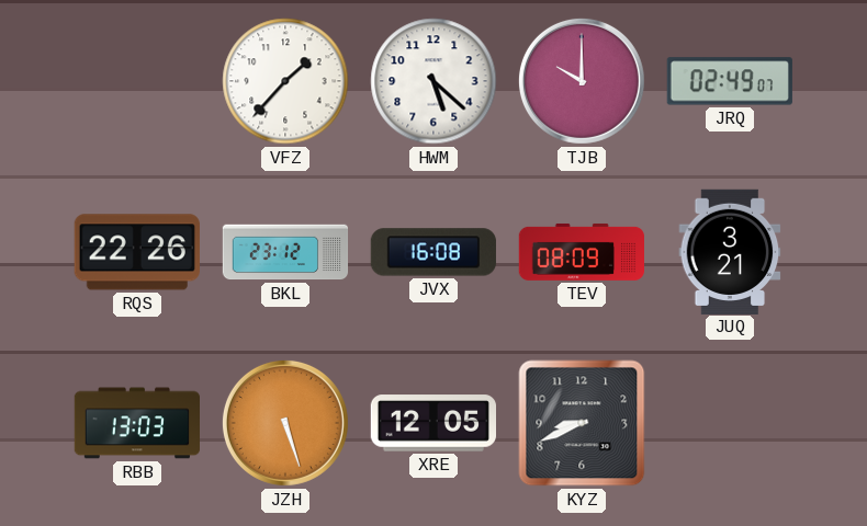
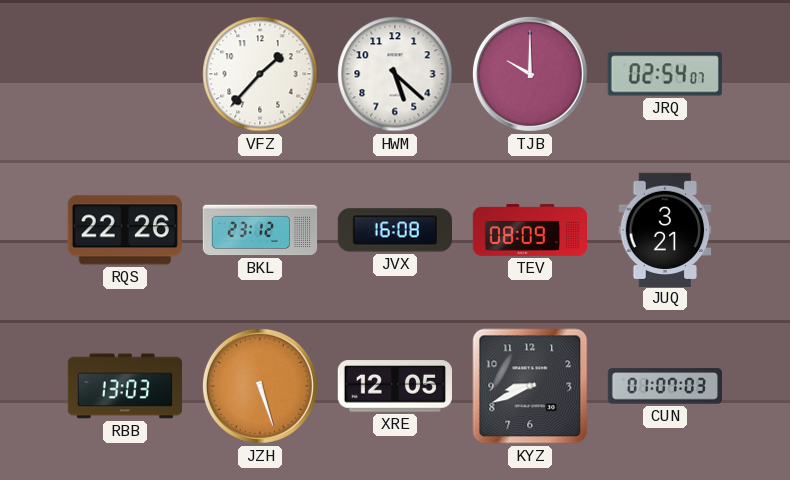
JRQ: 02:49 -> 02:54
CUN: none -> 01:07
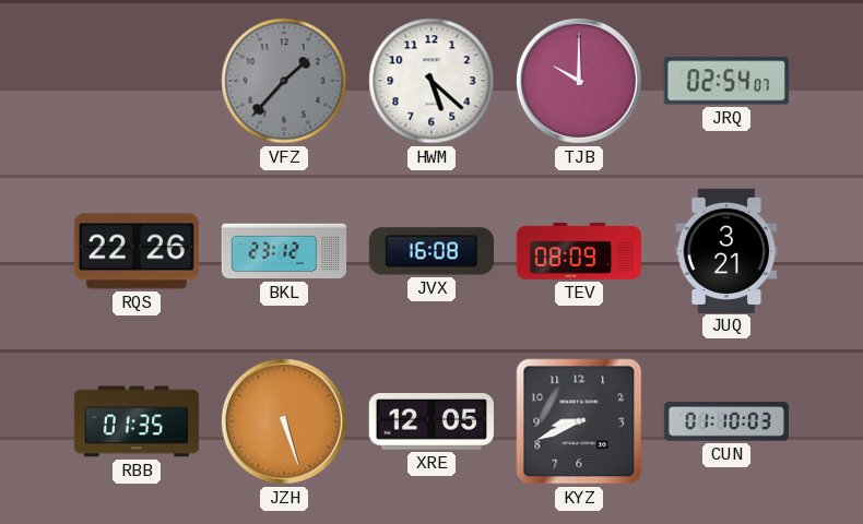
VFZ dial: white -> grey
RBB: 13:03 -> 01:35
CUN: 01:07 -> 01:10
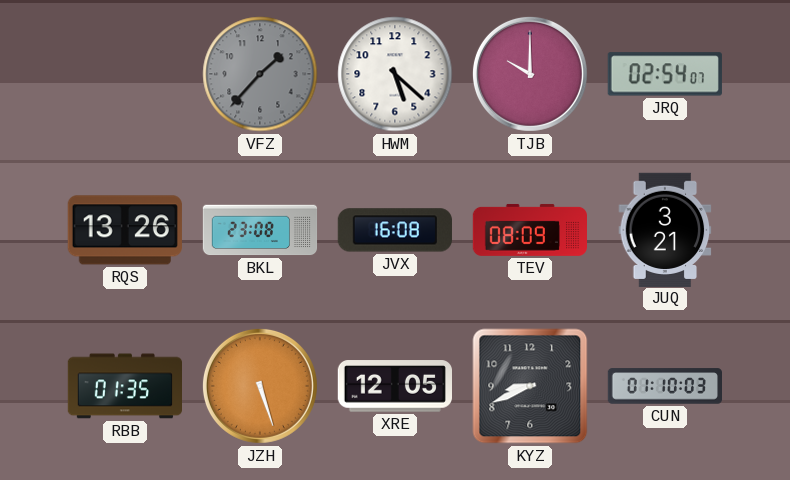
RQS: 22:26 -> 13:26
BKL: 23:12 -> 23:08
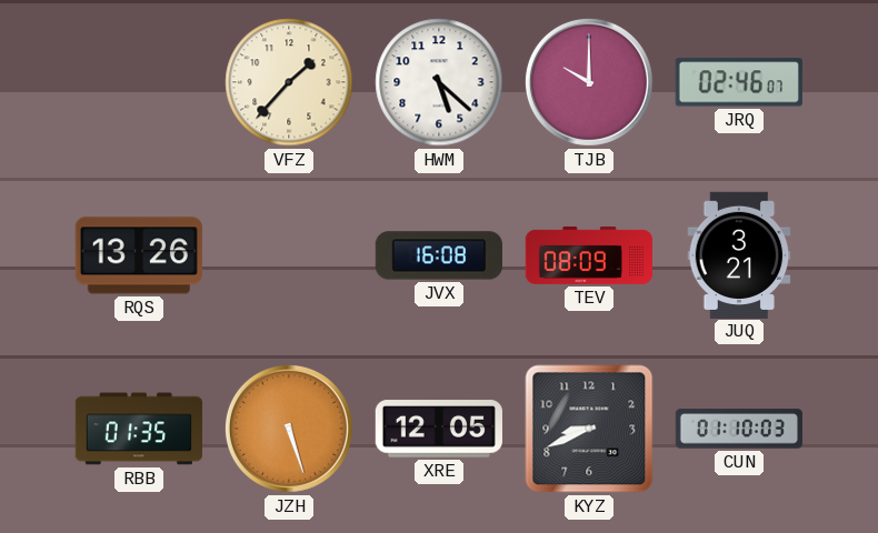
VFZ dial: grey -> cream
JRQ: 02:54 -> 02:46
BKL: 23:08 -> none
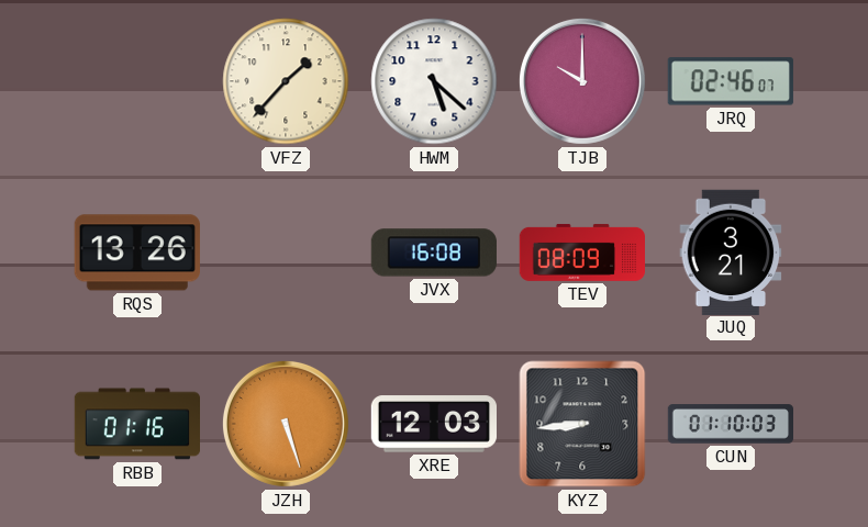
RBB: 01:35 -> 01:16
XRE: 12:05 -> 12:03
KYZ: 8:41 -> 8:44
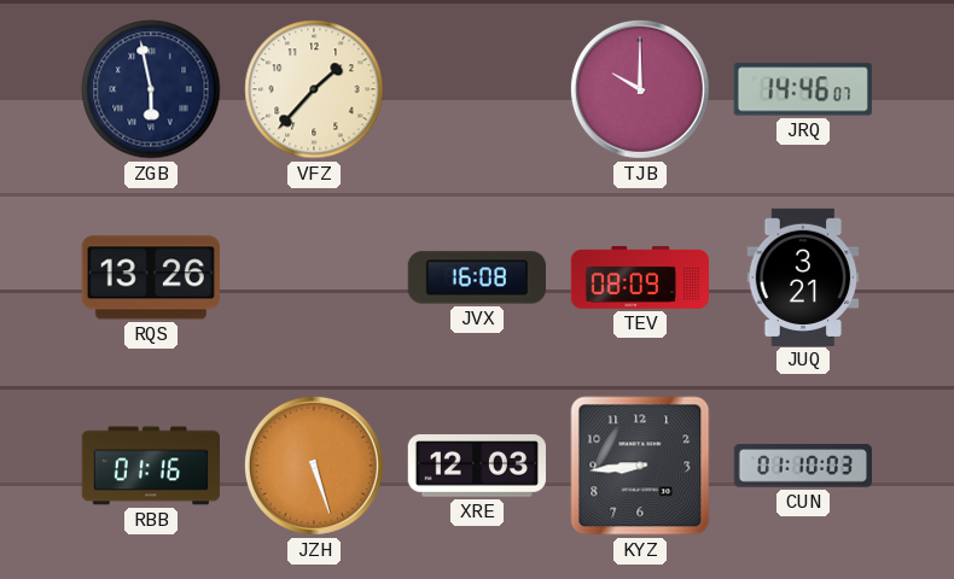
ZGB: none -> 5:58
HWM: 5:22 -> none
JRQ: 02:46 -> 14:46
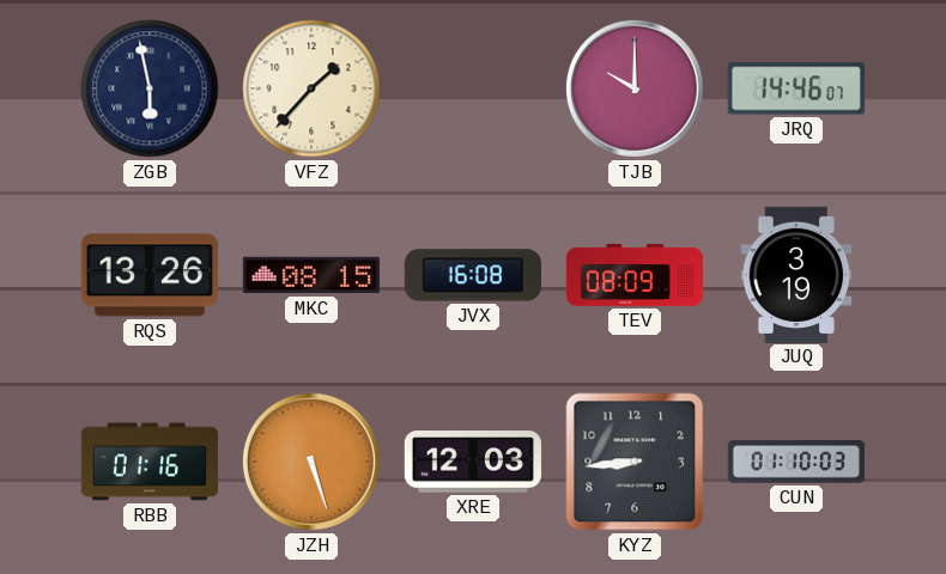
MKC: none -> 08:15
JUQ: 3:21 -> 3:19
